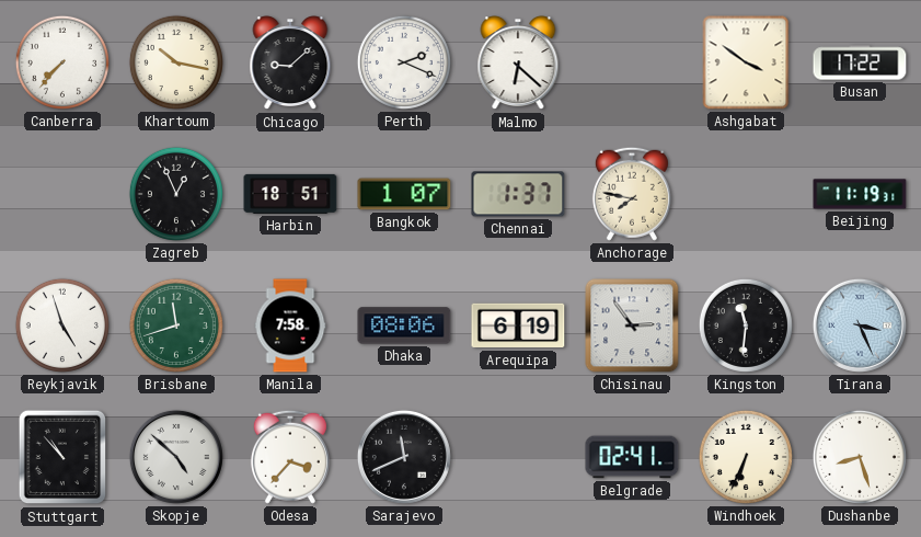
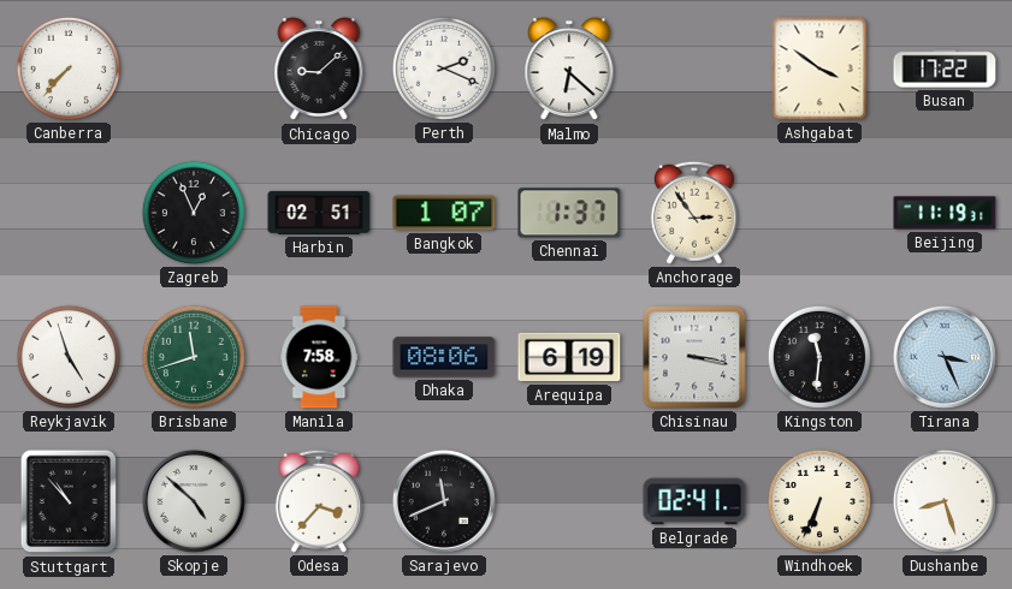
Khartoum: 10:17 -> none
Harbin: 18:51 -> 02:51
Anchorage: 7:47 -> 2:54
Chisinau: 2:54 -> 3:17
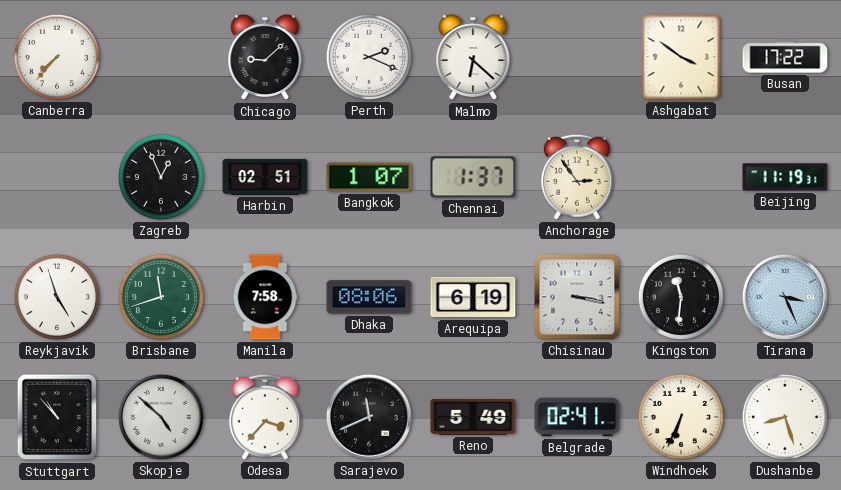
Reno: none -> 5:49
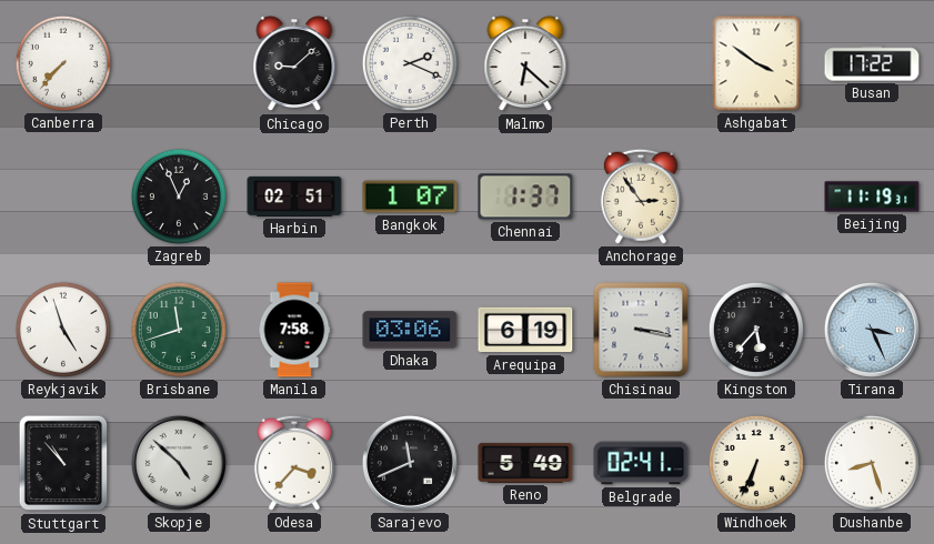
Dhaka: 08:06 -> 03:06
Kingston: 11:31 -> 5:37
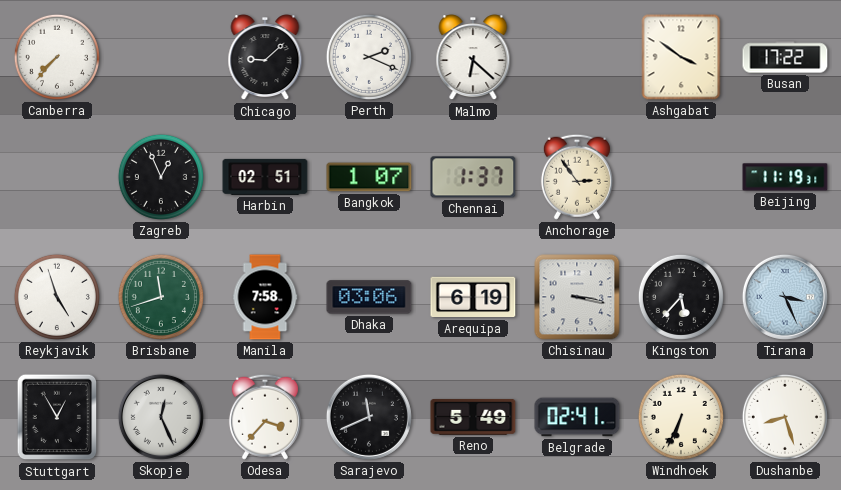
Stuttgart: 10:53 -> 12:55
Skopje: 4:52 -> 12:26
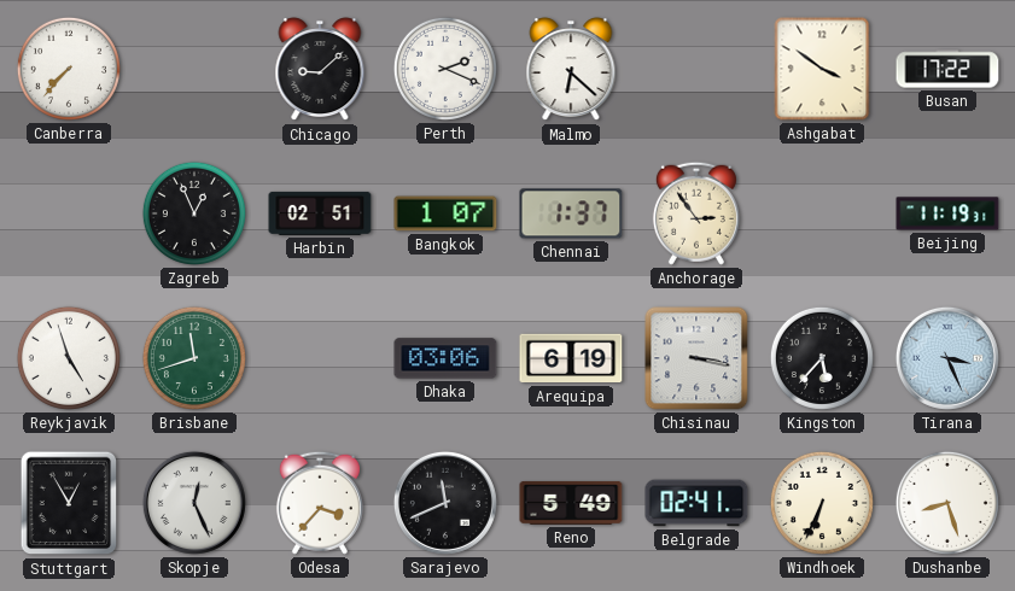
Manila: 7:58 -> none
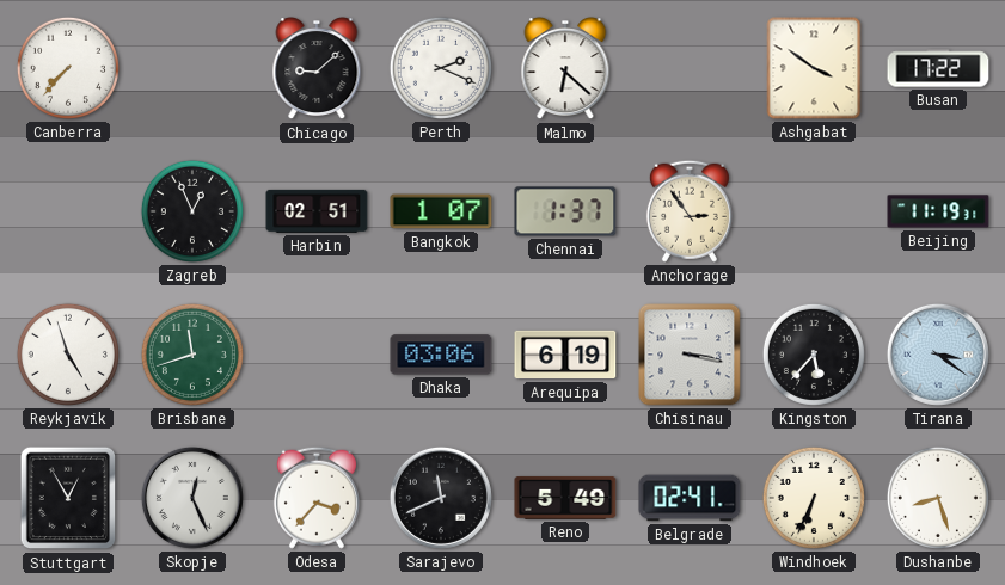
Tirana: 3:26 -> 3:21
